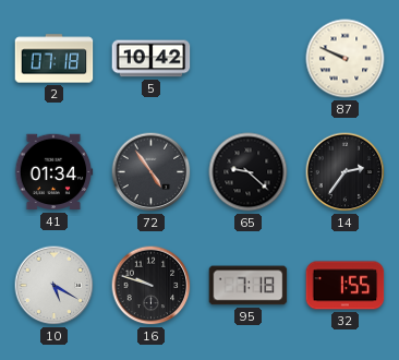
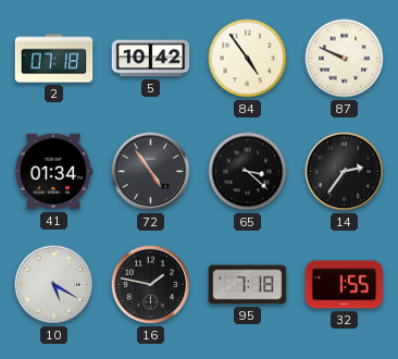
84: none -> 4:54
65: 9:22 -> 3:22
16: 9:48 -> 1:47
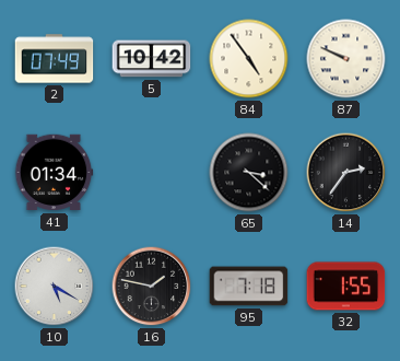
2: 07:18 -> 07:49
72: 4:54 -> none
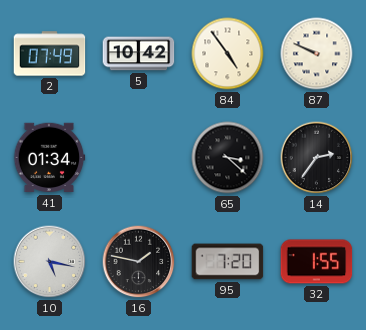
10: 5:20 -> 5:17
95: 7:18 -> 7:20
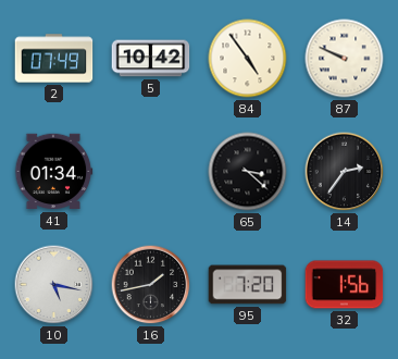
16: 1:47 -> 1:43
32: 1:55 -> 1:56
